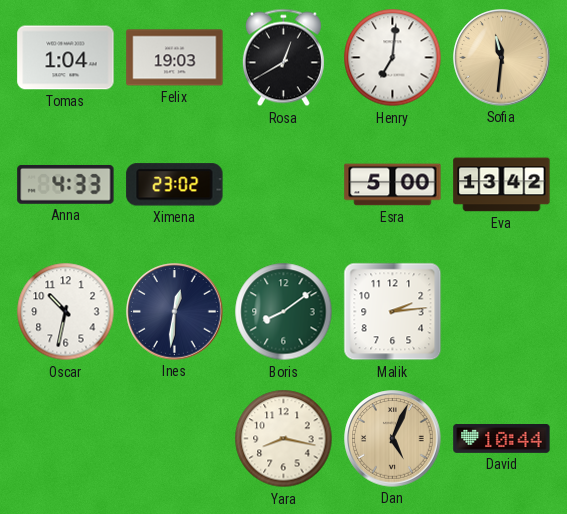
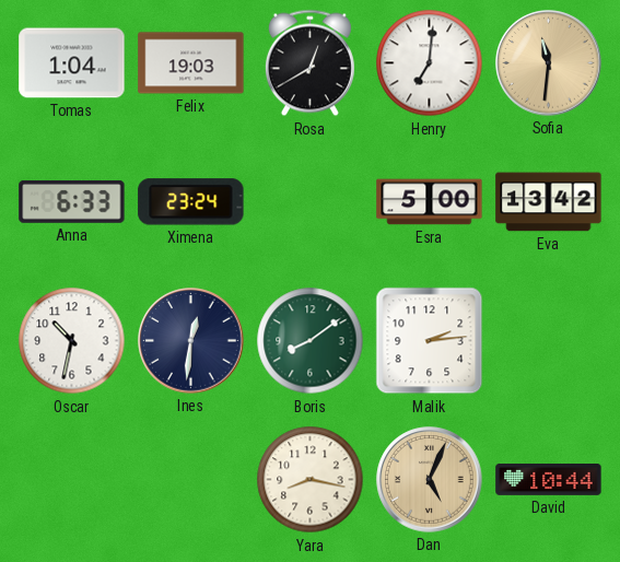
Anna: 4:33 -> 6:33
Ximena: 23:02 -> 23:24
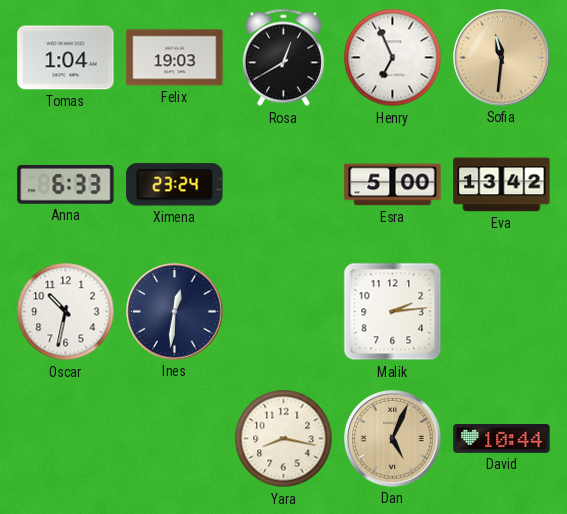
Henry: 7:01 -> 6:56
Boris: 8:09 -> none
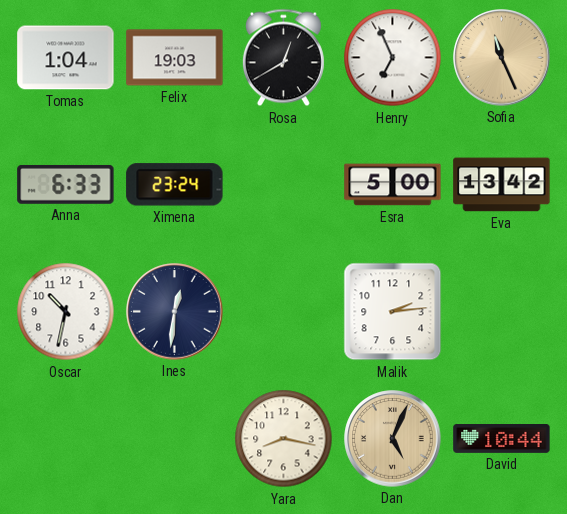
Sofia: 11:31 -> 11:26
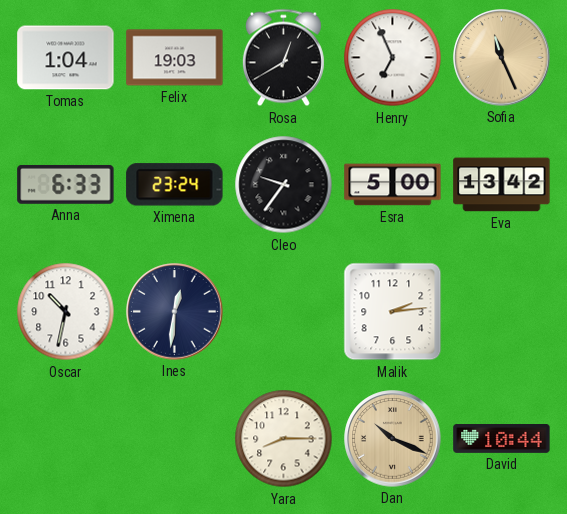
Cleo: none -> 9:36
Yara: 8:17 -> 8:15
Dan: 5:04 -> 10:19
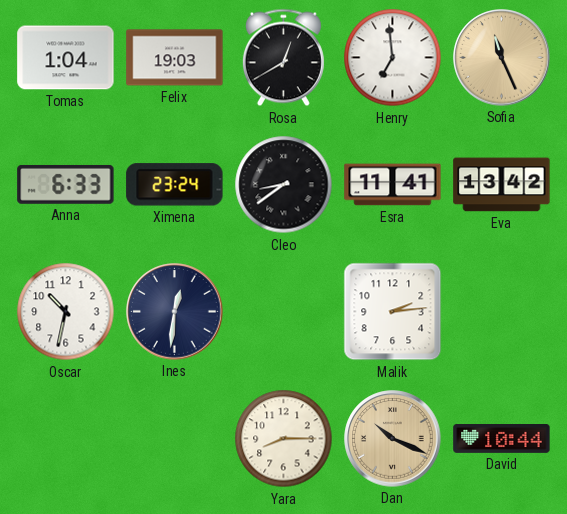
Henry: 6:56 -> 6:59
Cleo: 9:36 -> 8:39
Esra: 5:00 -> 11:41
